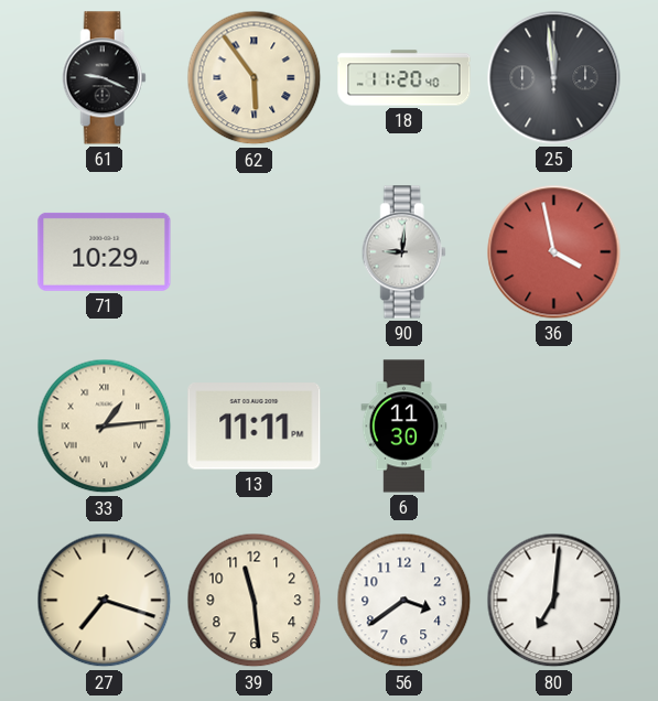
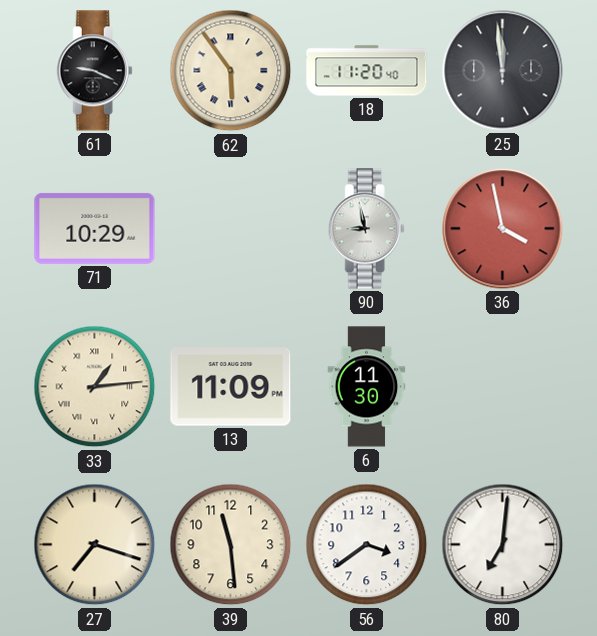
90: 9:01 -> 8:58
13: 11:11 -> 11:09
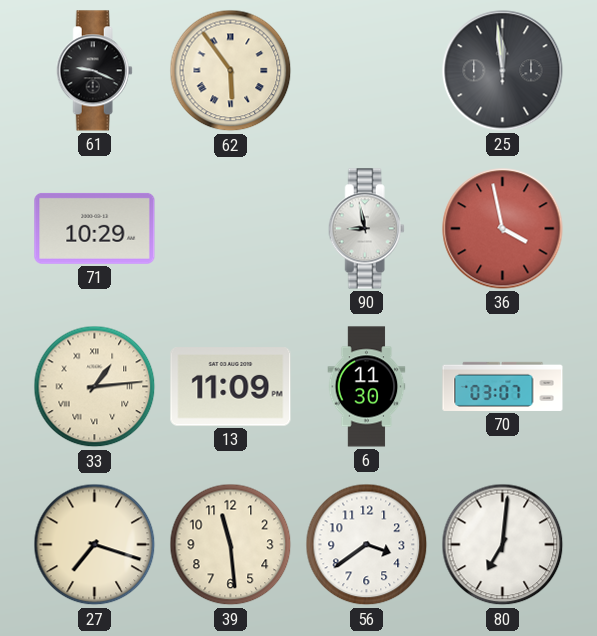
18: 11:20 -> none
70: none -> 03:07
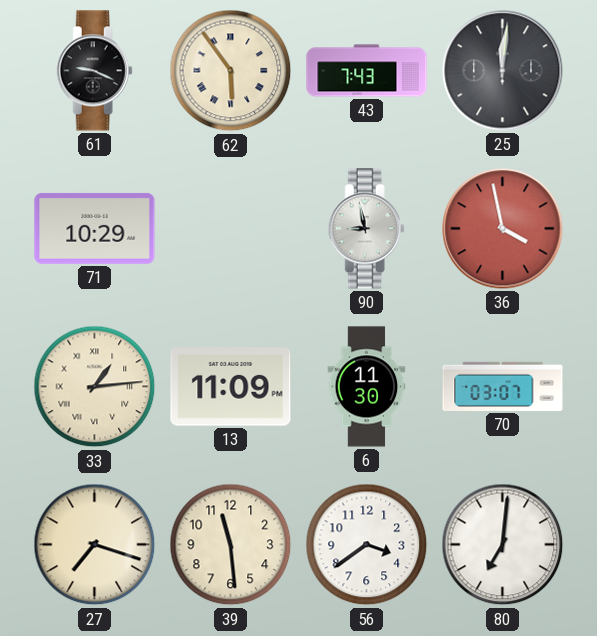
43: none -> 7:43
25: 11:59 -> 12:01
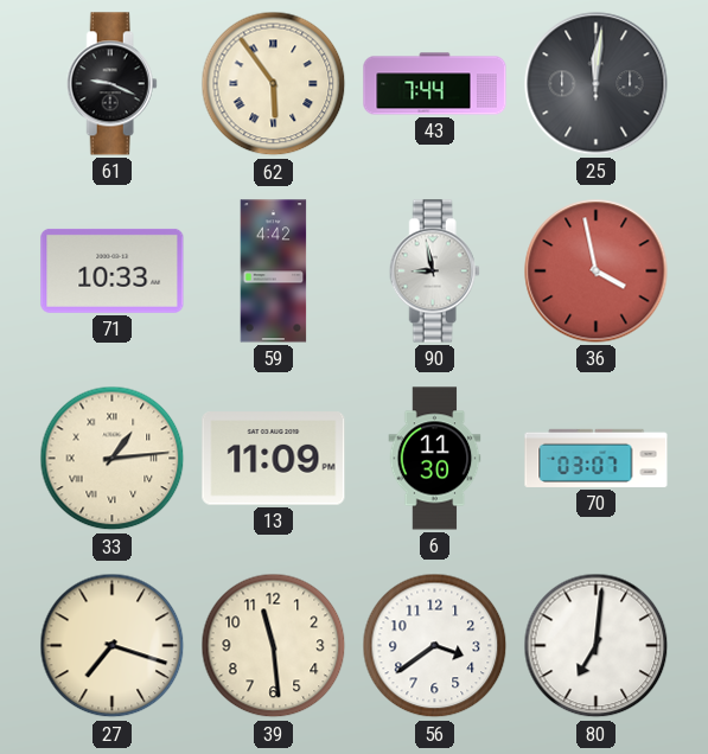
43: 7:43 -> 7:44
71: 10:29 -> 10:33
59: none -> 4:42
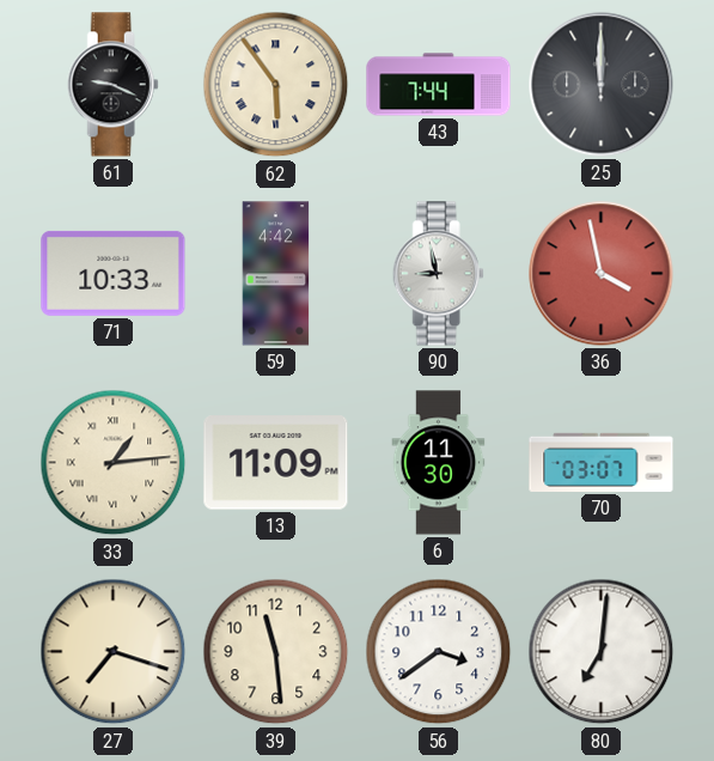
25: 12:01 -> 12:00
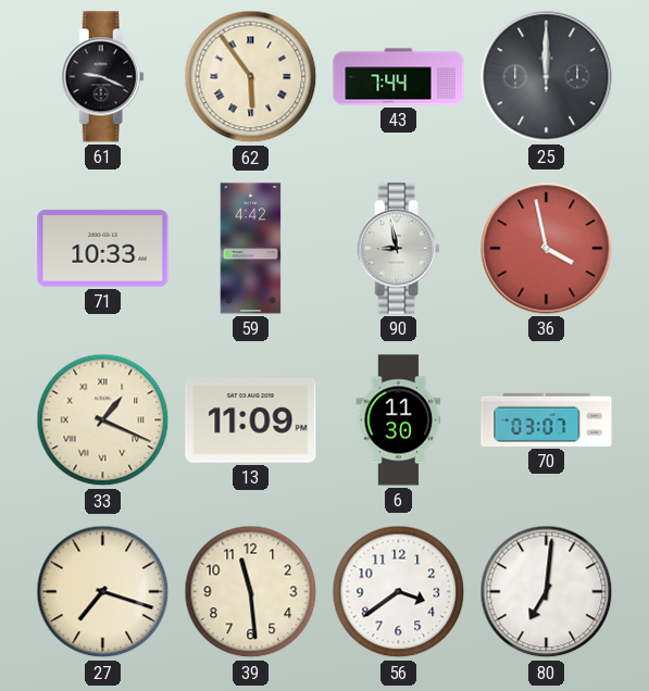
33: 1:14 -> 1:19
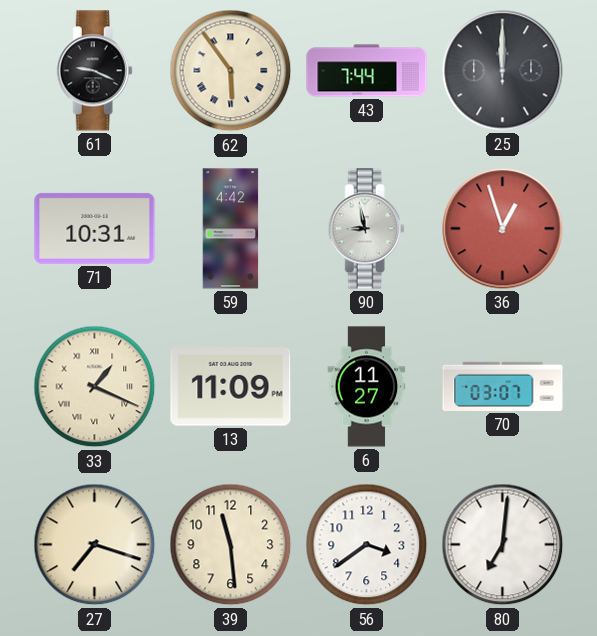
71: 10:33 -> 10:31
36: 3:58 -> 12:57
6: 11:30 -> 11:27
